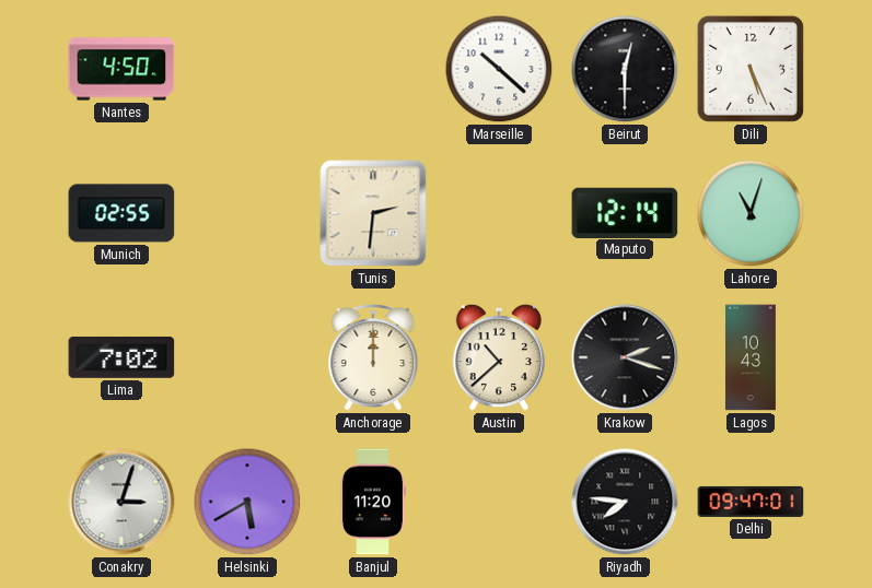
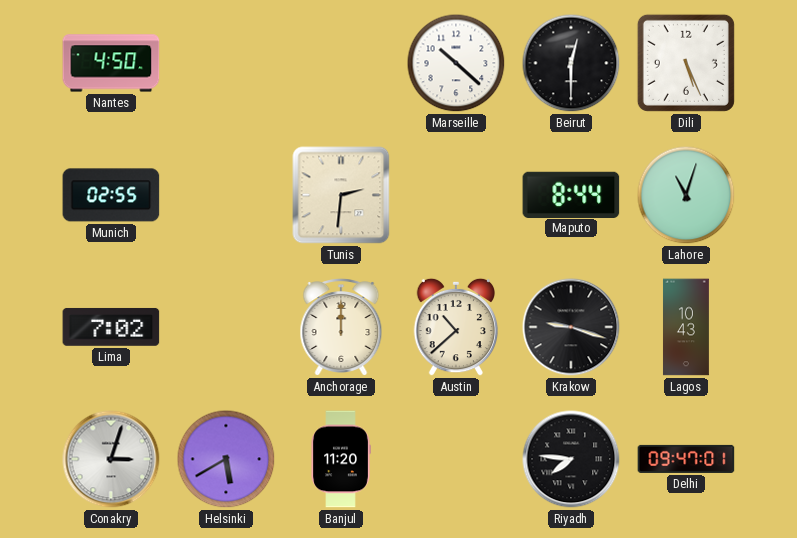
Maputo: 12:14 -> 8:44
Krakow: 2:18 -> 9:18
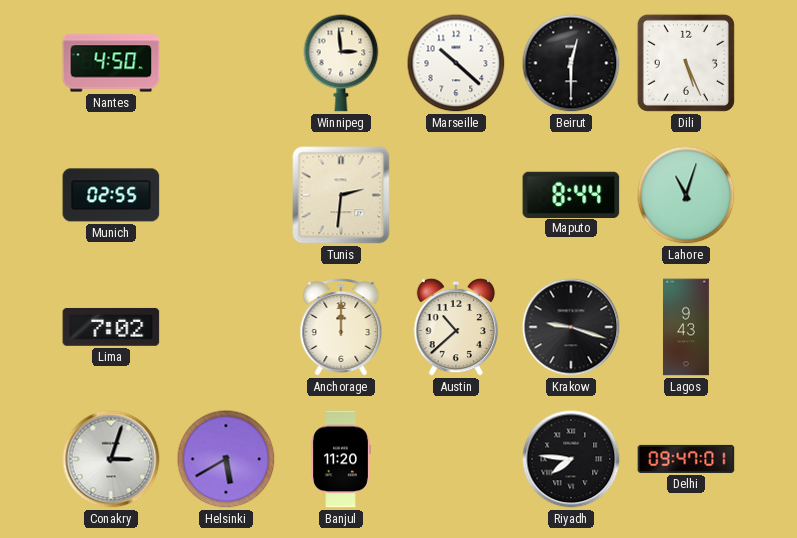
Winnipeg: none -> 2:59
Lagos: 10:43 -> 9:43
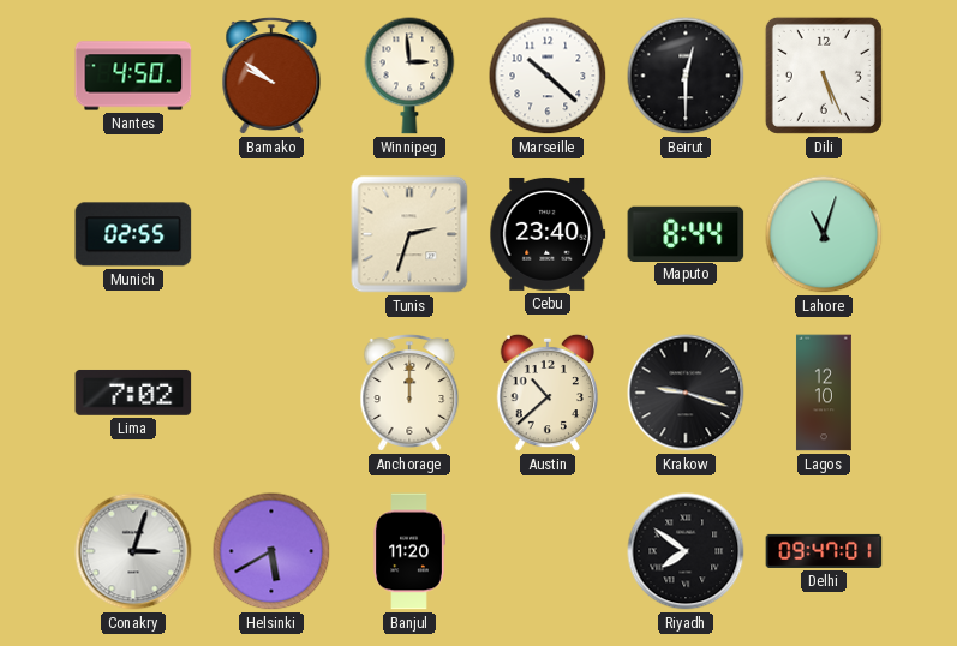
Bamako: none -> 9:51
Tunis: 2:31 -> 2:33
Cebu: none -> 23:40
Lagos: 9:43 -> 12:10
Riyadh: 7:46 -> 7:51
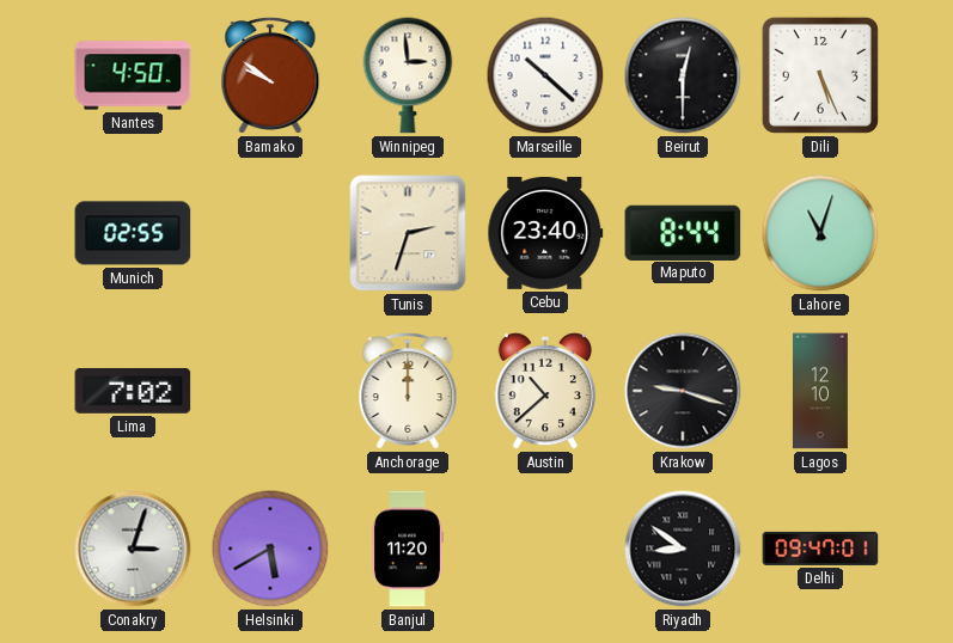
Riyadh: 7:51 -> 8:51
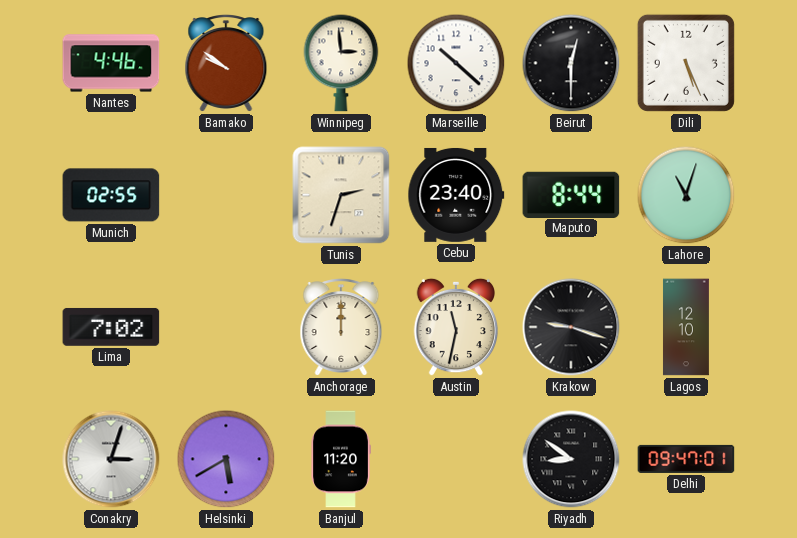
Nantes: 4:50 -> 4:46
Austin: 10:38 -> 11:32
